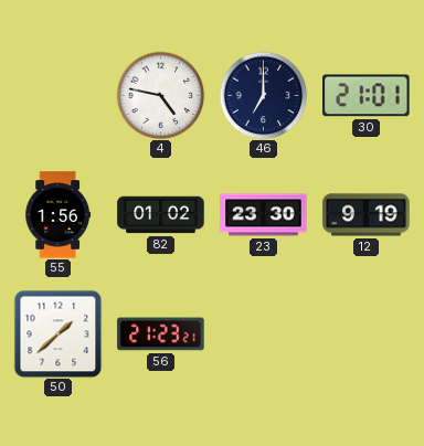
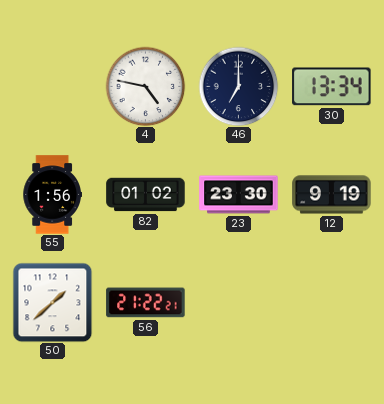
30: 21:01 -> 13:34
56: 21:23 -> 21:22
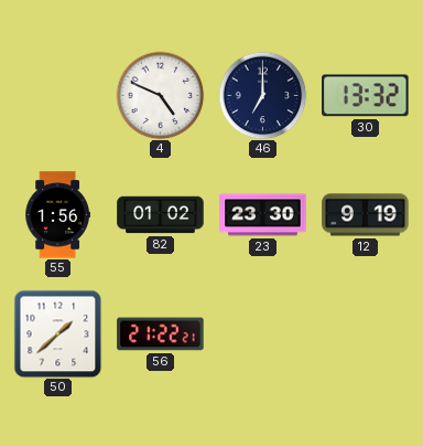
4: 4:47 -> 4:49
30: 13:34 -> 13:32
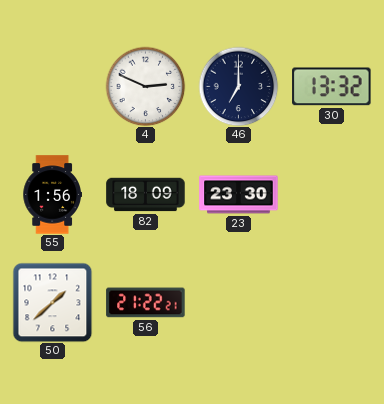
4: 4:49 -> 2:49
82: 01:02 -> 18:09
12: 9:19 -> none
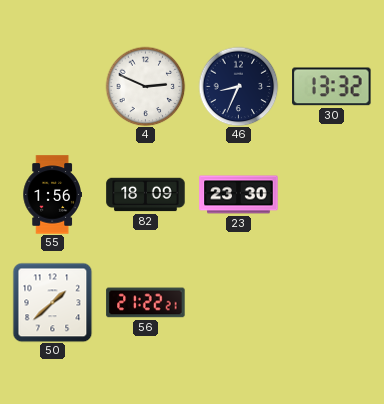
46: 7:00 -> 8:34
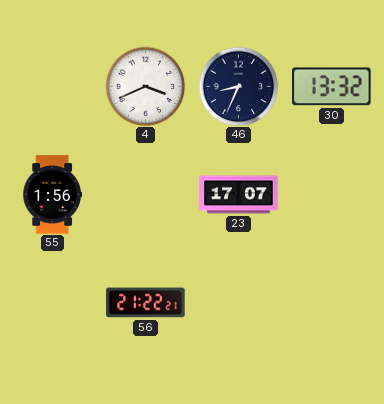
4: 2:49 -> 3:41
82: 18:09 -> none
23: 23:30 -> 17:07
50: 1:38 -> none
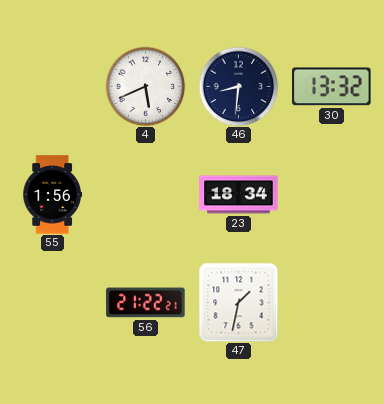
4: 3:41 -> 5:41
46: 8:34 -> 8:31
23: 17:07 -> 18:34
47: none -> 1:32
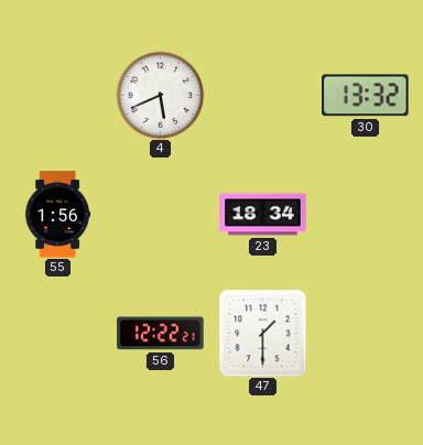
46: 8:31 -> none
56: 21:22 -> 12:22
47: 1:32 -> 1:30
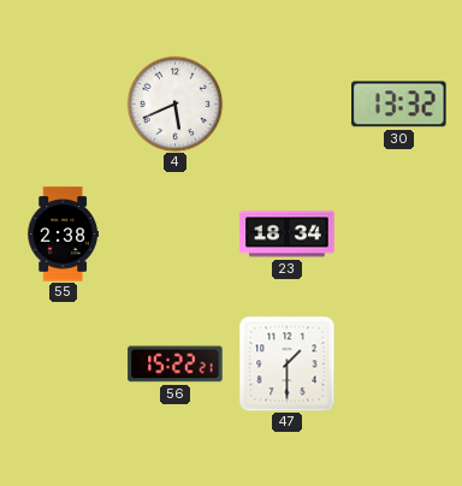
55: 1:56 -> 2:38
56: 12:22 -> 15:22
